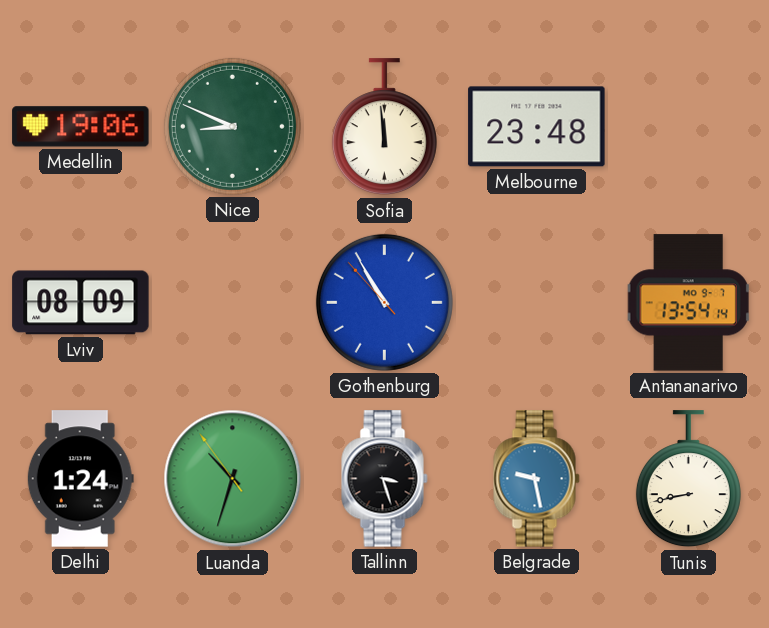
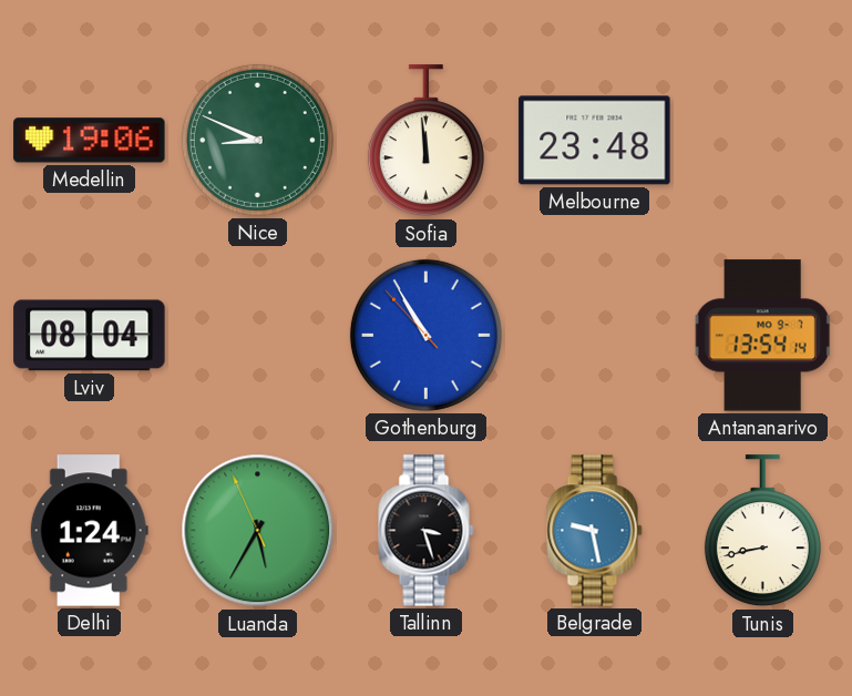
Lviv: 08:09 -> 08:04
Luanda: 10:32 -> 5:34
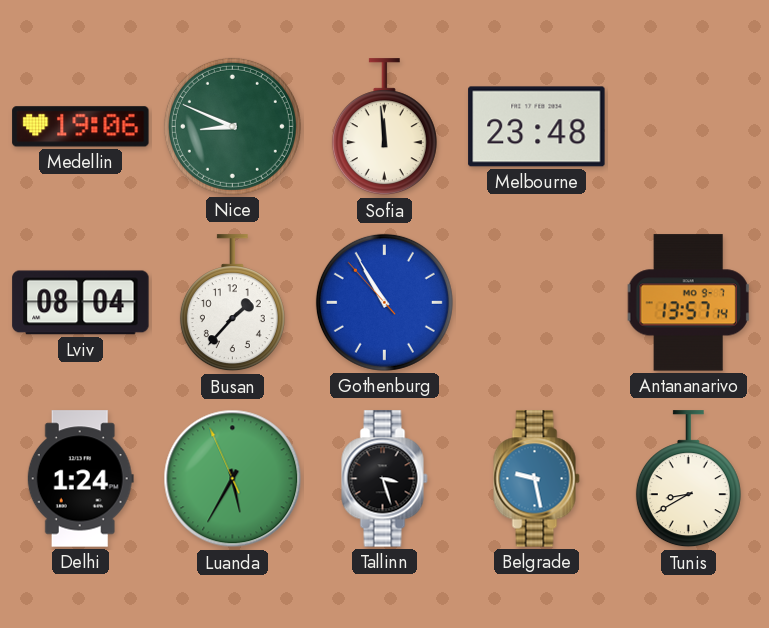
Busan: none -> 1:37
Antananarivo: 13:54 -> 13:57
Tunis: 8:43 -> 8:40
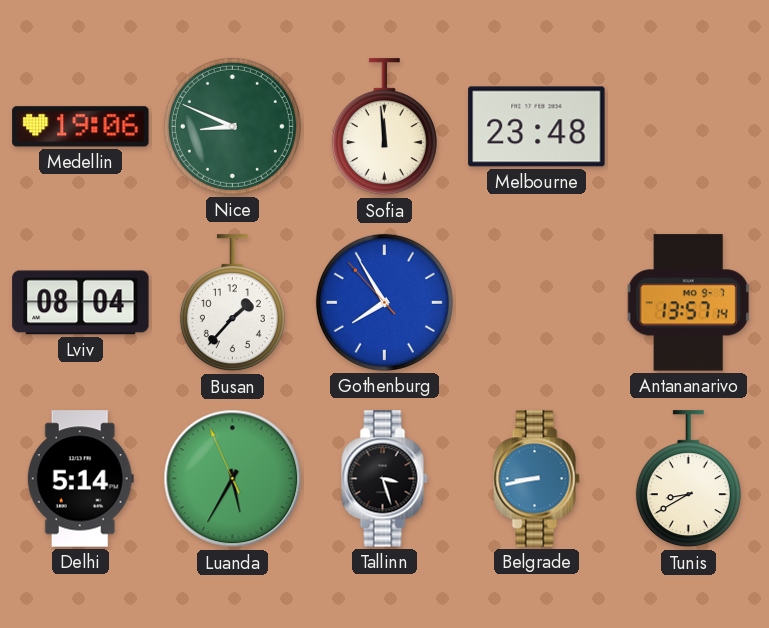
Gothenburg: 10:54 -> 7:54
Delhi: 1:24 -> 5:14
Belgrade: 9:28 -> 8:43
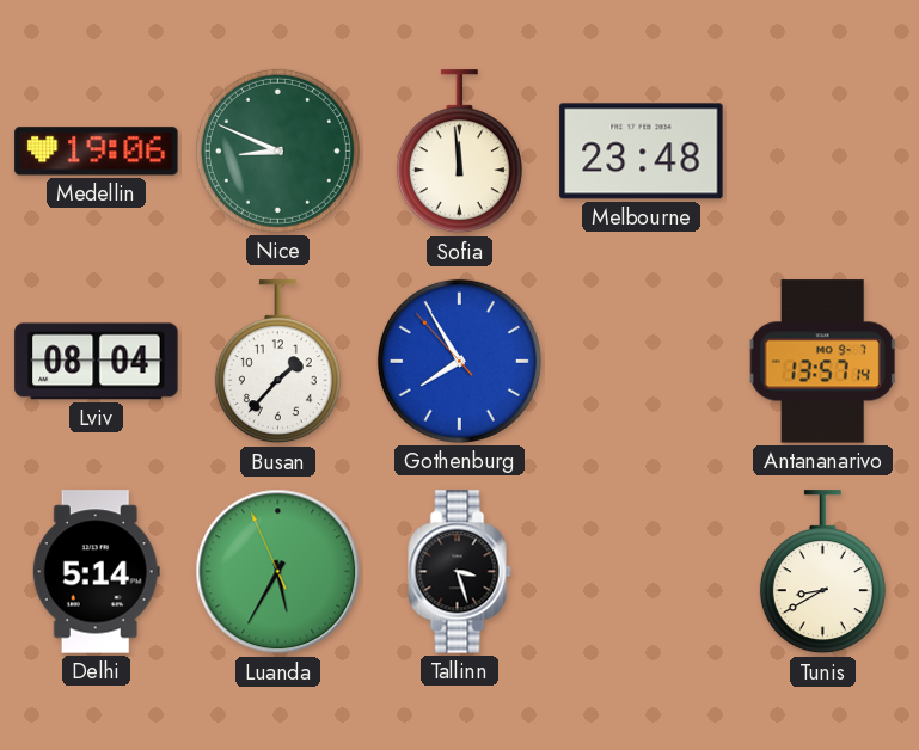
Belgrade: 8:43 -> none
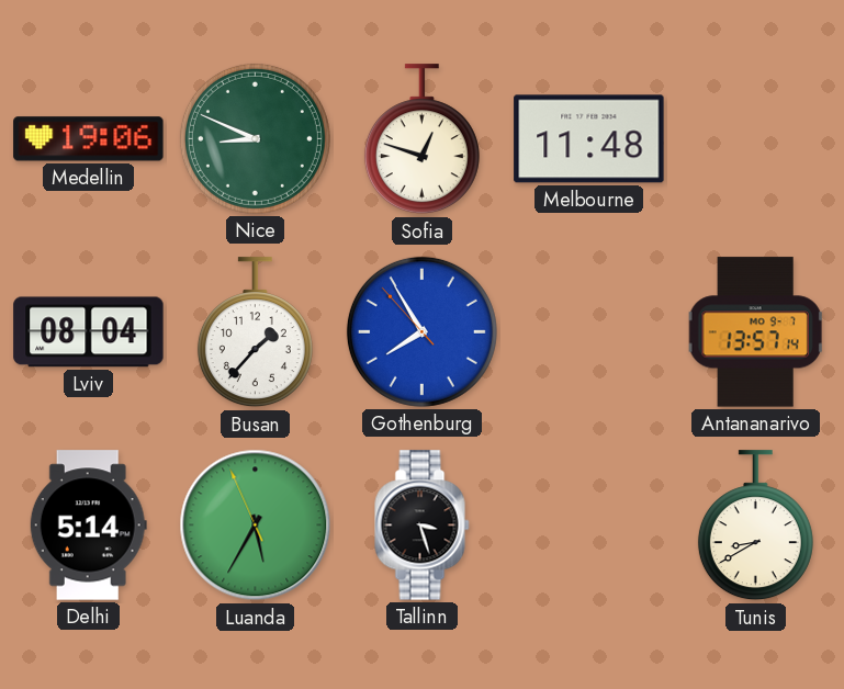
Sofia: 11:59 -> 12:48
Melbourne: 23:48 -> 11:48
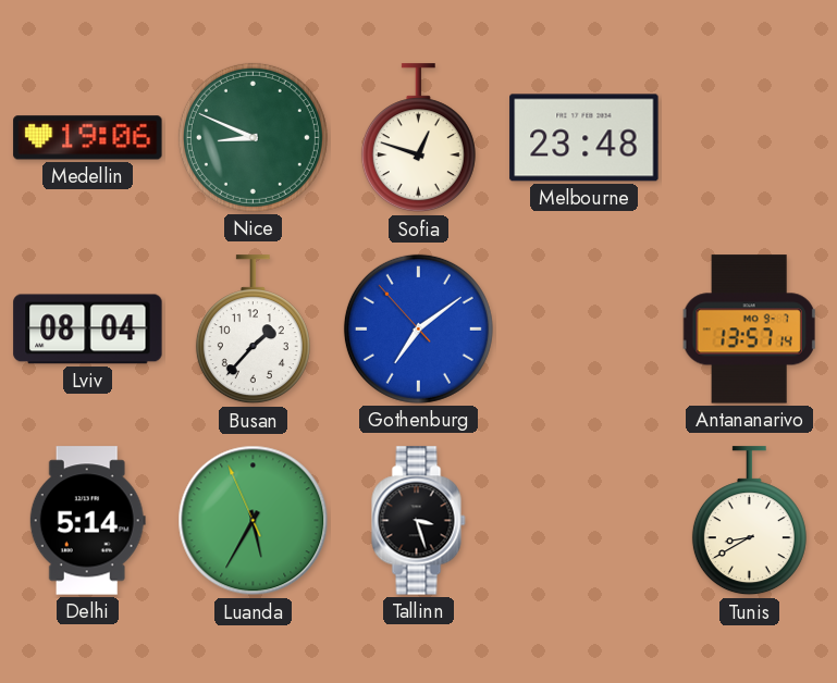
Melbourne: 11:48 -> 23:48
Gothenburg: 7:54 -> 7:08
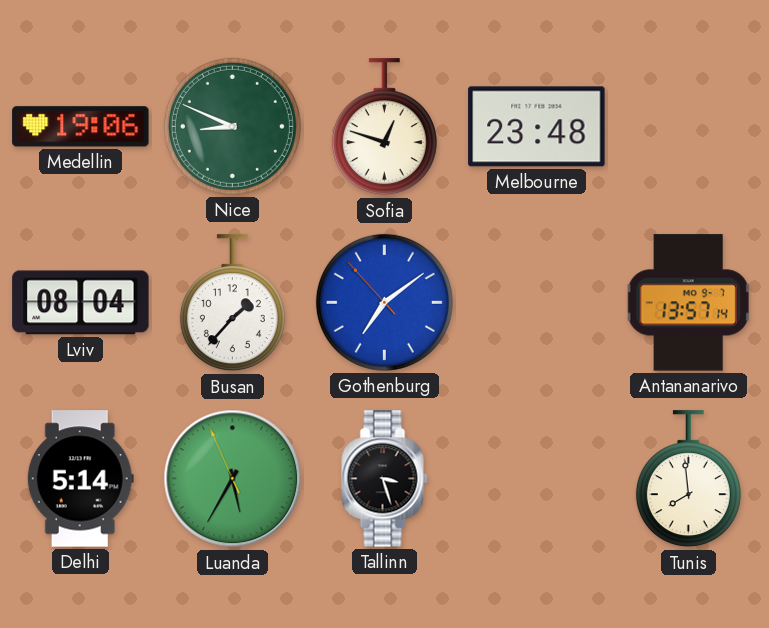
Tunis: 8:40 -> 7:59
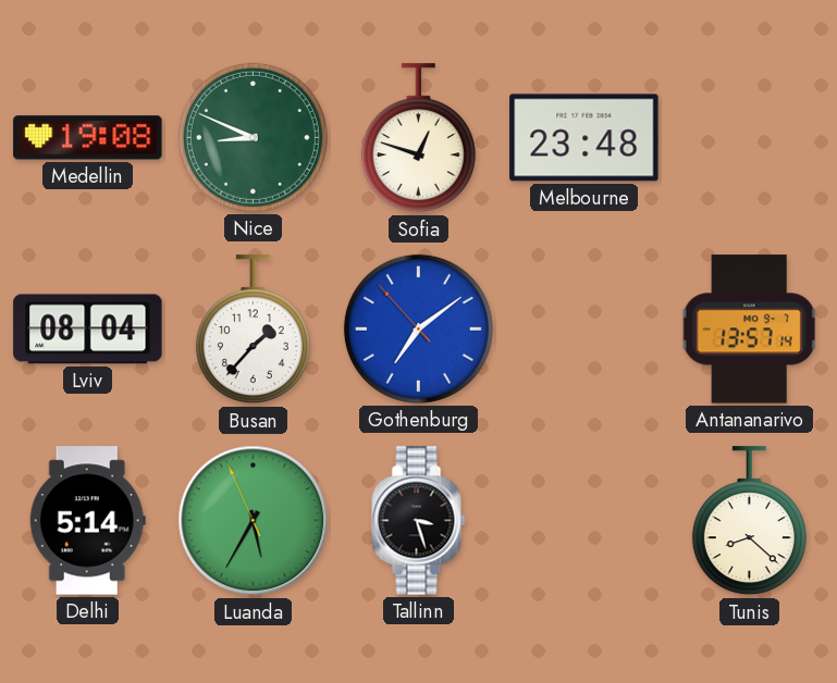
Medellin: 19:06 -> 19:08
Tunis: 7:59 -> 8:22
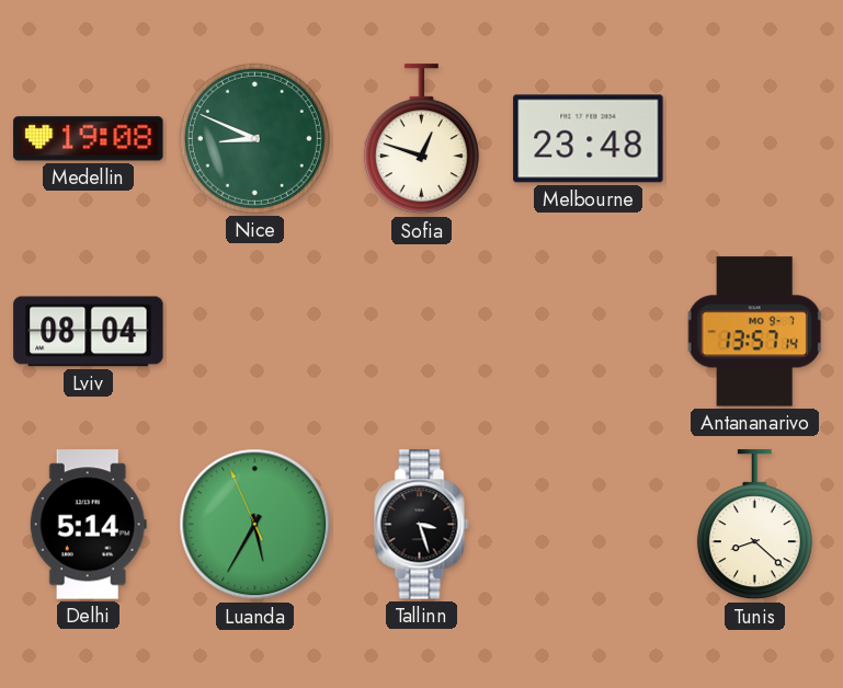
Busan: 1:37 -> none
Gothenburg: 7:08 -> none
